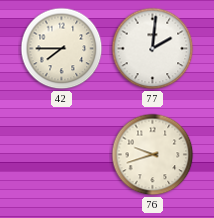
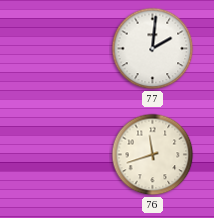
42: 7:45 -> none
76: 9:42 -> 11:42
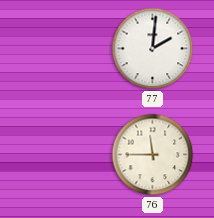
76: 11:42 -> 11:45
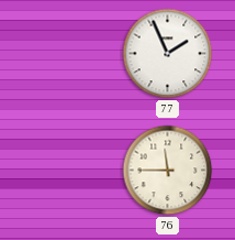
77: 2:01 -> 1:56
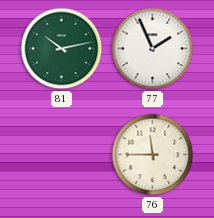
81: none -> 10:13
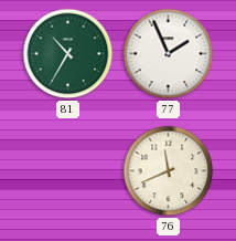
81: 10:13 -> 10:35
76: 11:45 -> 11:41
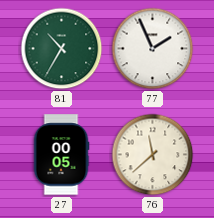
27: none -> 00:05
76: 11:41 -> 11:38
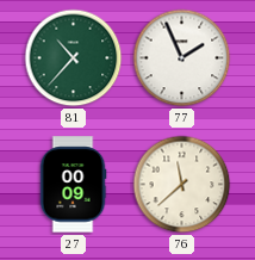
81: 10:35 -> 10:37
27: 00:05 -> 00:09
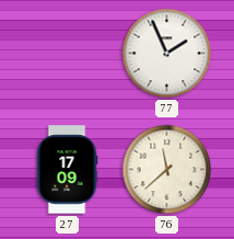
81: 10:37 -> none
27: 00:09 -> 17:09
